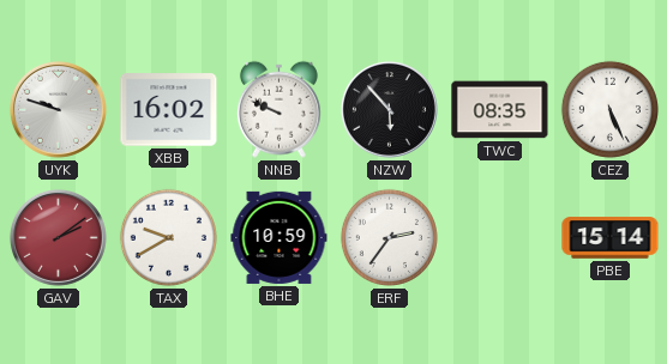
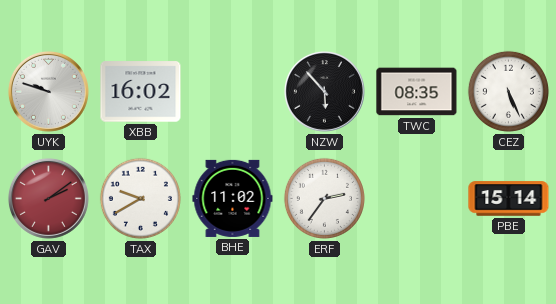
NNB: 9:49 -> none
BHE: 10:59 -> 11:02
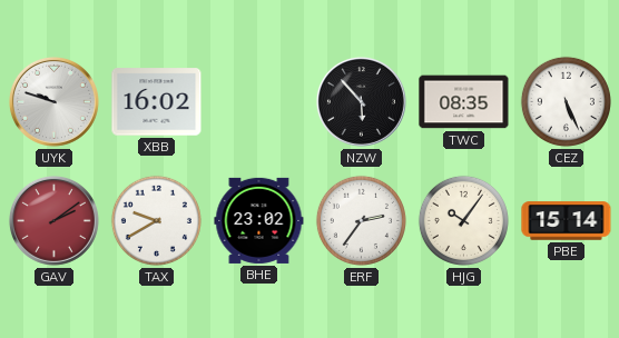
BHE: 11:02 -> 23:02
HJG: none -> 10:06
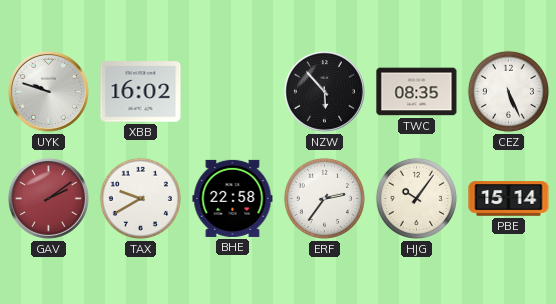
BHE: 23:02 -> 22:58
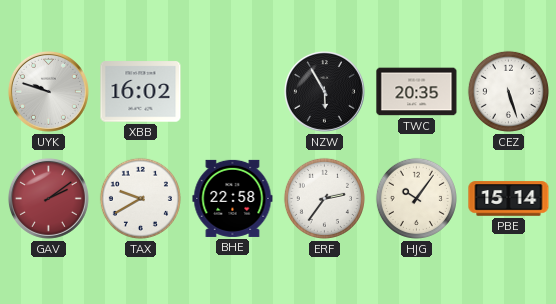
NZW: 5:53 -> 5:55
TWC: 08:35 -> 20:35
CEZ: 5:26 -> 5:27
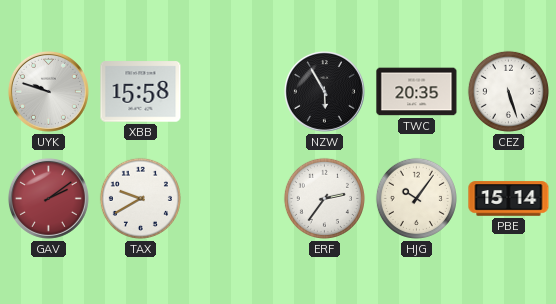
XBB: 16:02 -> 15:58
BHE: 22:58 -> none
